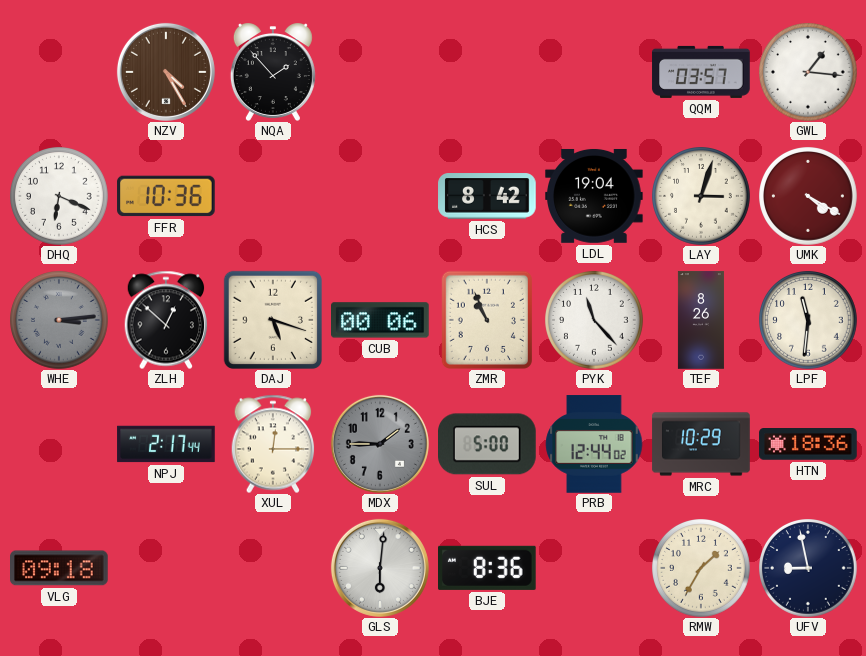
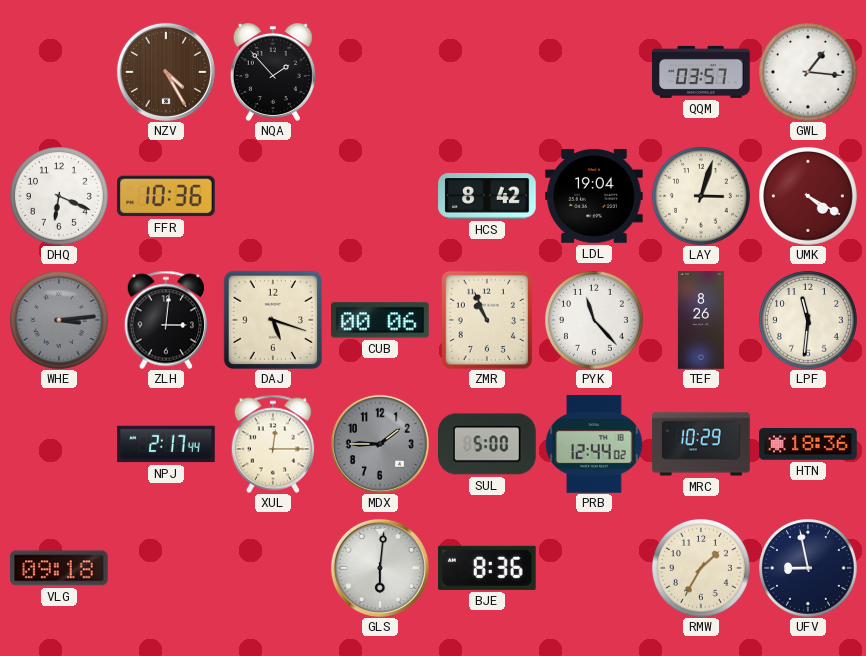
ZLH: 12:52 -> 3:01
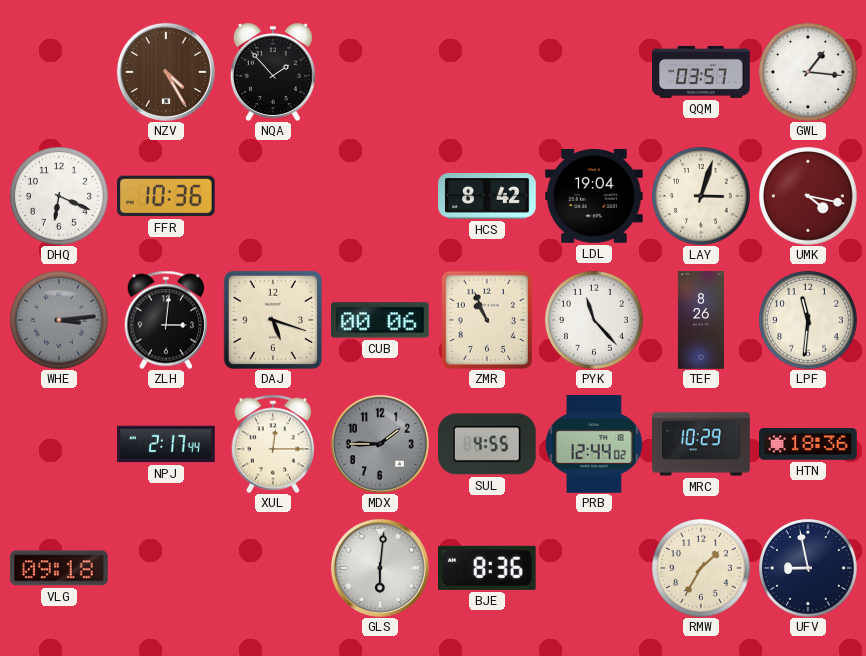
UMK: 4:20 -> 4:17
SUL: 5:00 -> 4:55
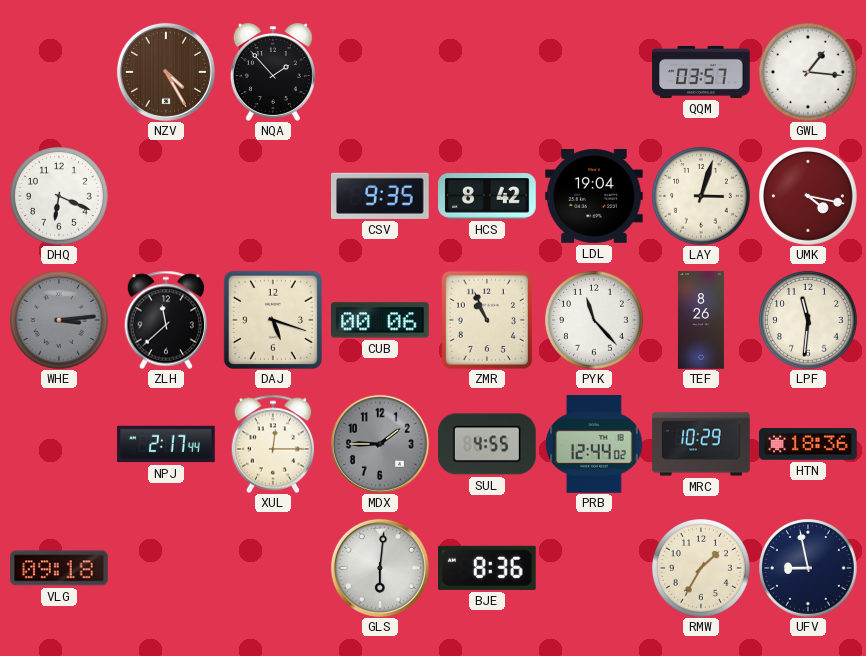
FFR: 10:36 -> none
CSV: none -> 9:35
ZLH: 3:01 -> 11:38
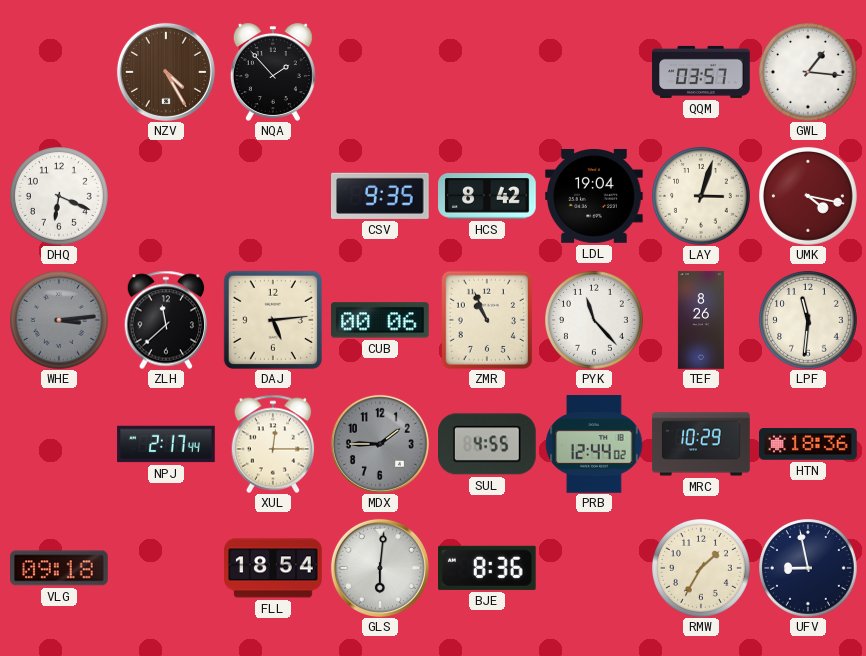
DAJ: 5:18 -> 5:14
FLL: none -> 18:54
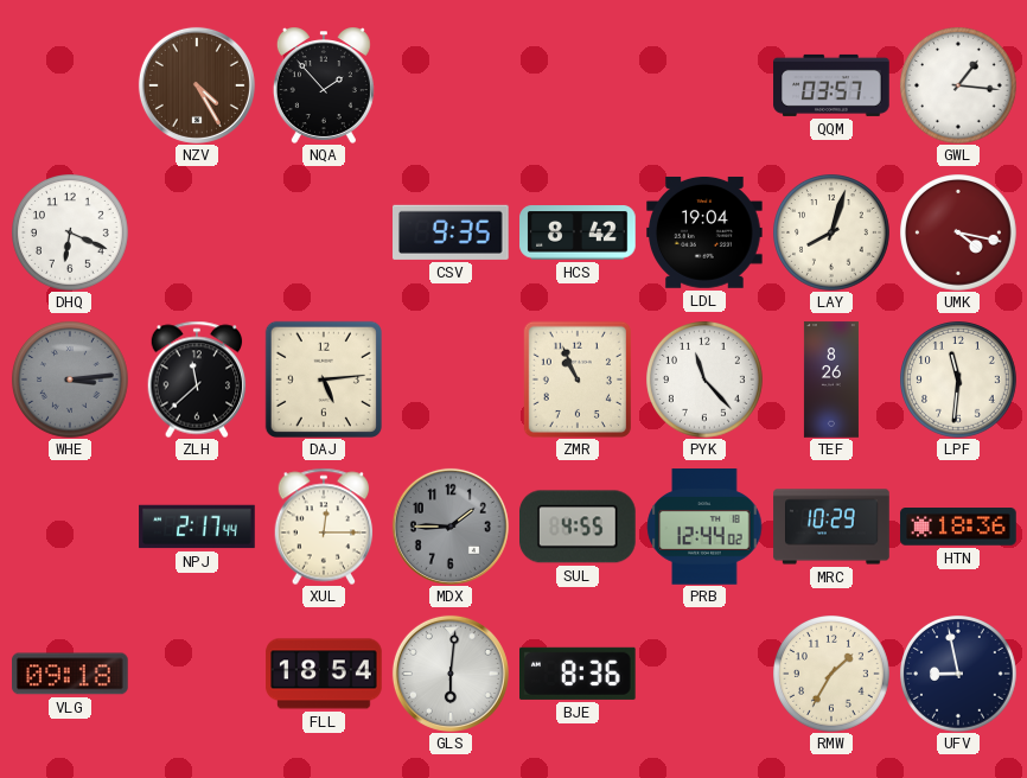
LAY: 3:03 -> 8:03
CUB: 00:06 -> none
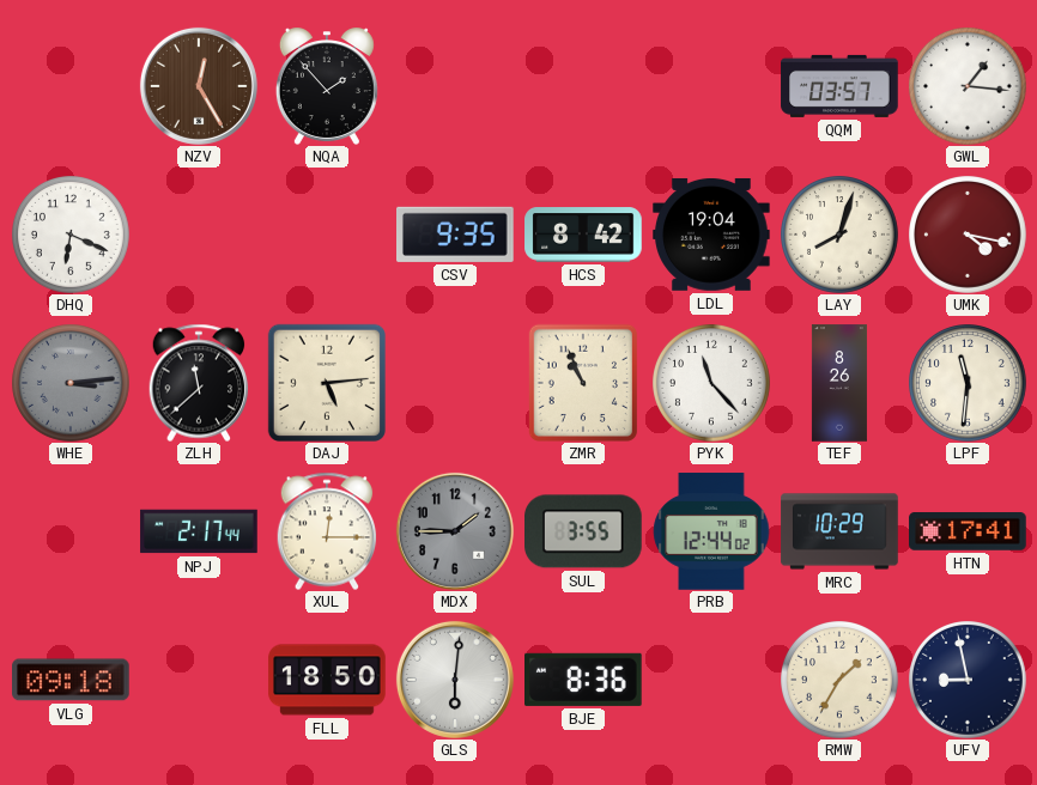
NZV: 4:25 -> 12:25
SUL: 4:55 -> 3:55
HTN: 18:36 -> 17:41
FLL: 18:54 -> 18:50
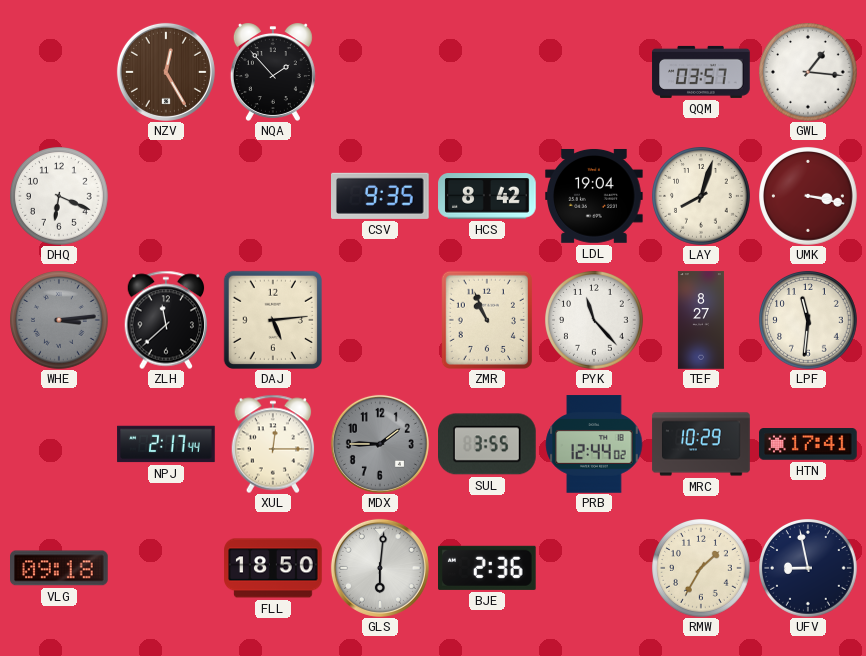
UMK: 4:17 -> 3:17
TEF: 8:26 -> 8:27
BJE: 8:36 -> 2:36
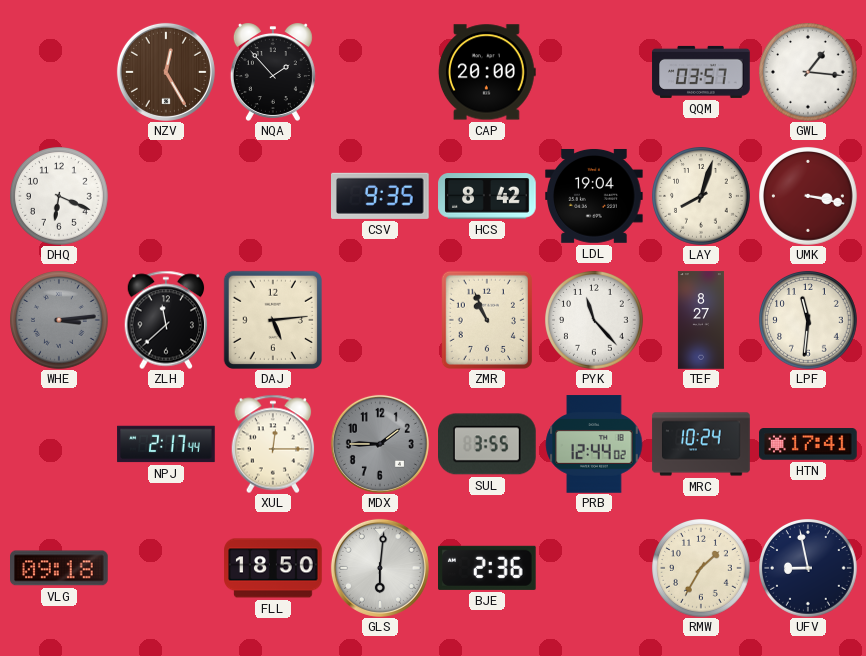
CAP: none -> 20:00
MRC: 10:29 -> 10:24
